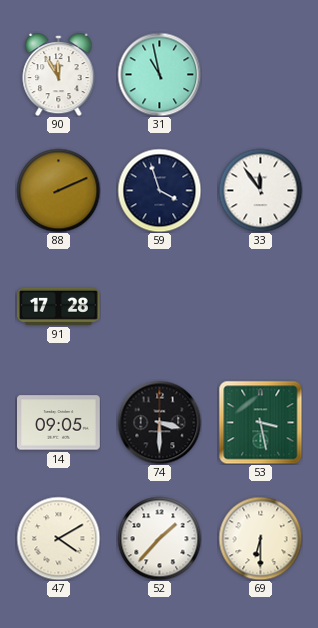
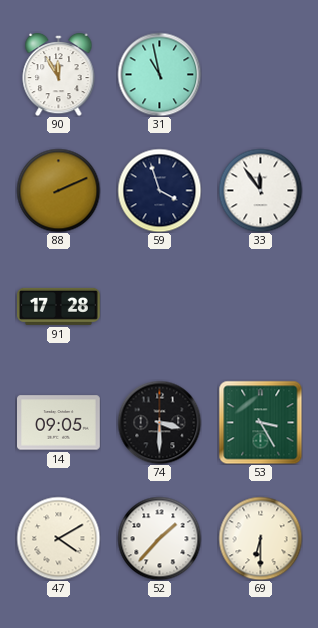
53: 3:28 -> 3:25
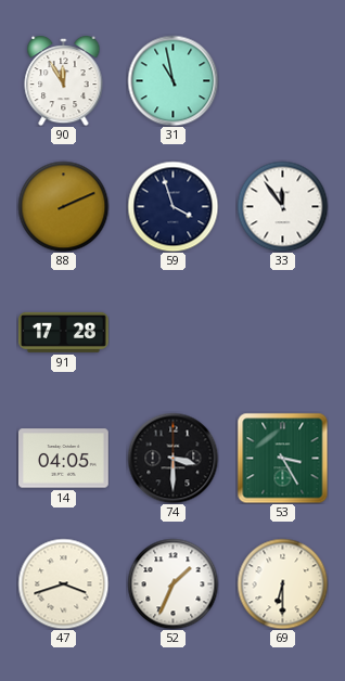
14: 09:05 -> 04:05
47: 4:10 -> 3:42
52: 1:37 -> 1:34
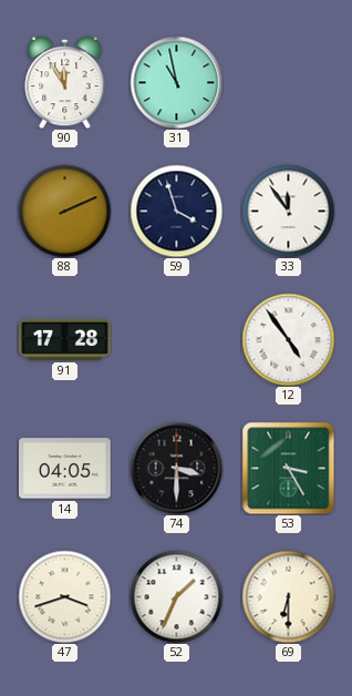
12: none -> 4:54
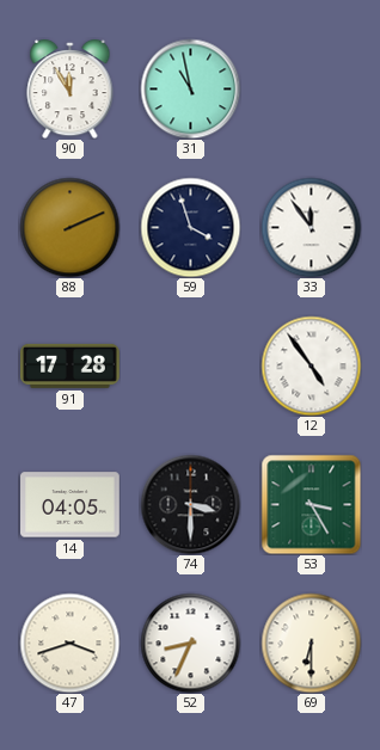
52: 1:34 -> 8:34
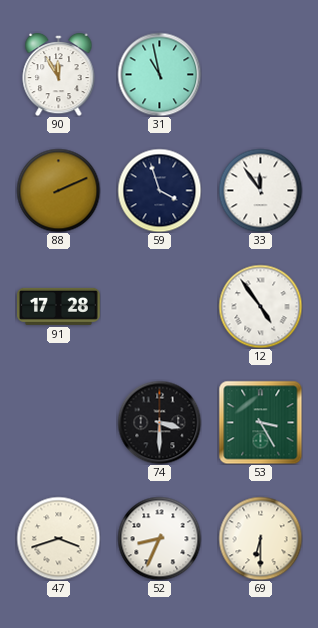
14: 04:05 -> none
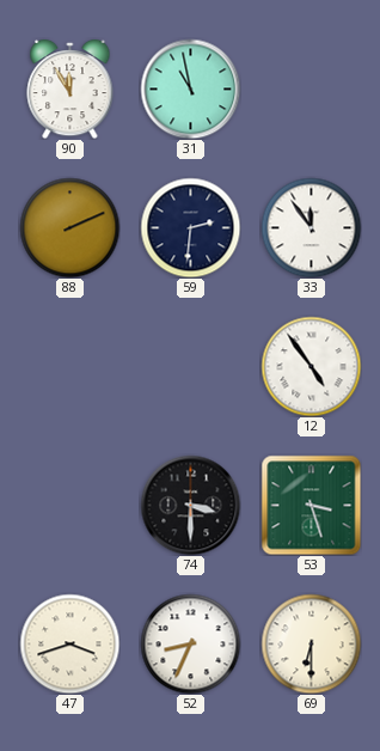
59: 3:57 -> 2:31
91: 17:28 -> none
53: 3:25 -> 3:27
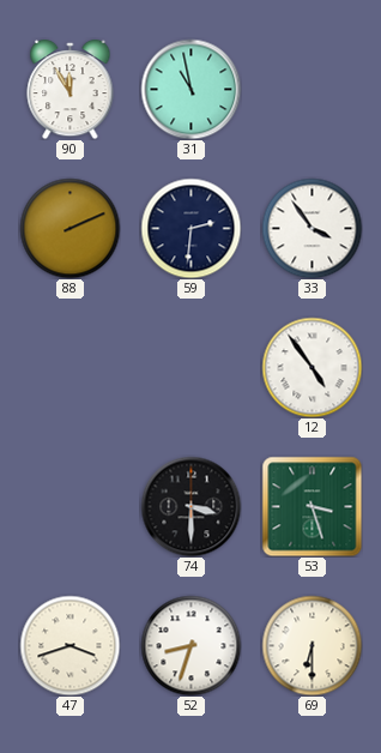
33: 11:54 -> 3:54
52: 8:34 -> 8:33
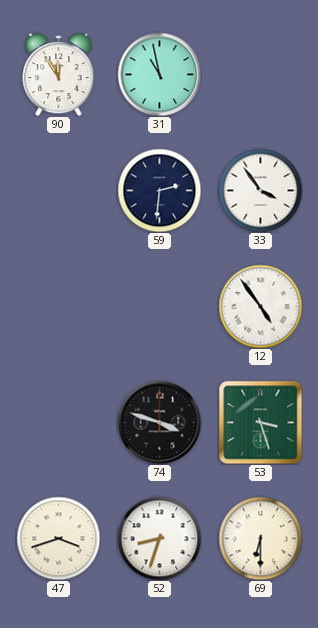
88: 2:11 -> none
74: 3:30 -> 3:48
